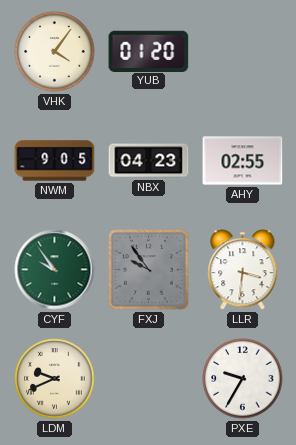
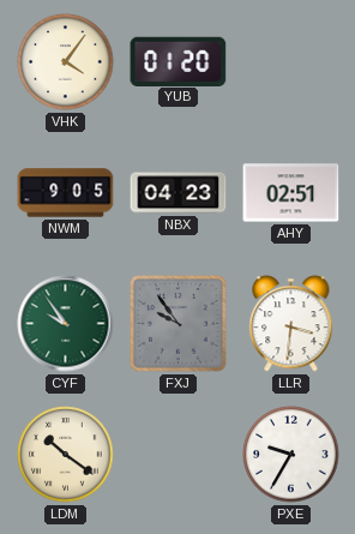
AHY: 02:55 -> 02:51
LDM: 9:41 -> 10:21
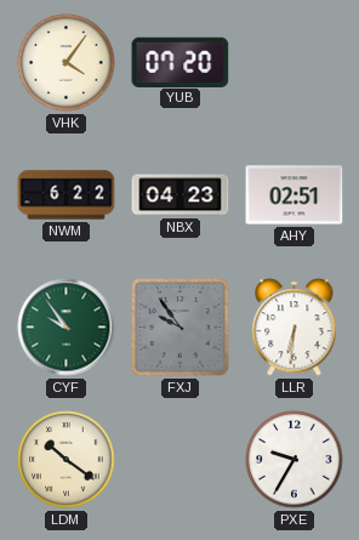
YUB: 01:20 -> 07:20
NWM: 9:05 -> 6:22
LLR: 3:31 -> 6:31
